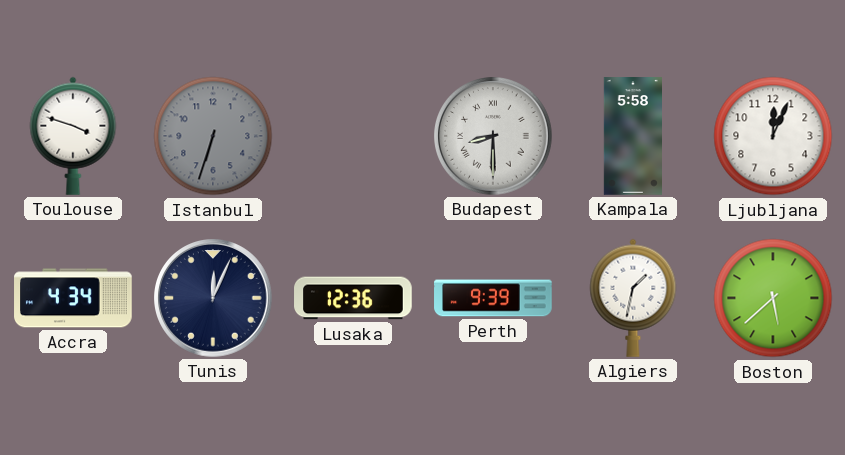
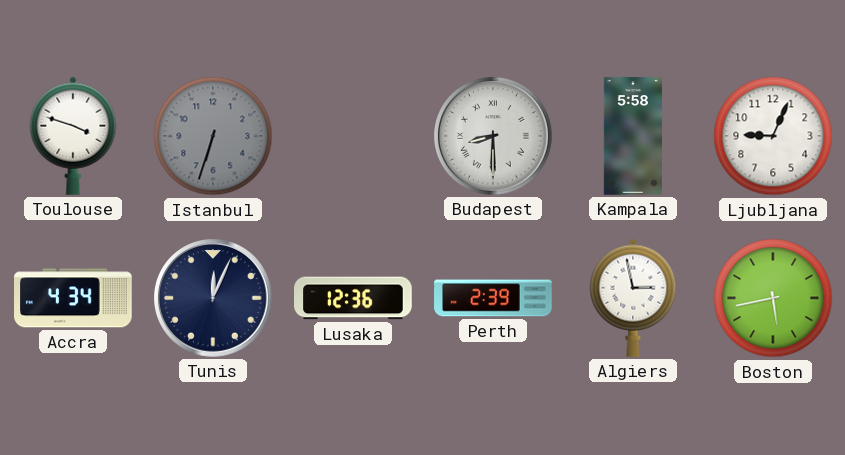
Ljubljana: 12:04 -> 9:04
Perth: 9:39 -> 2:39
Algiers: 1:32 -> 2:58
Boston: 5:38 -> 5:43
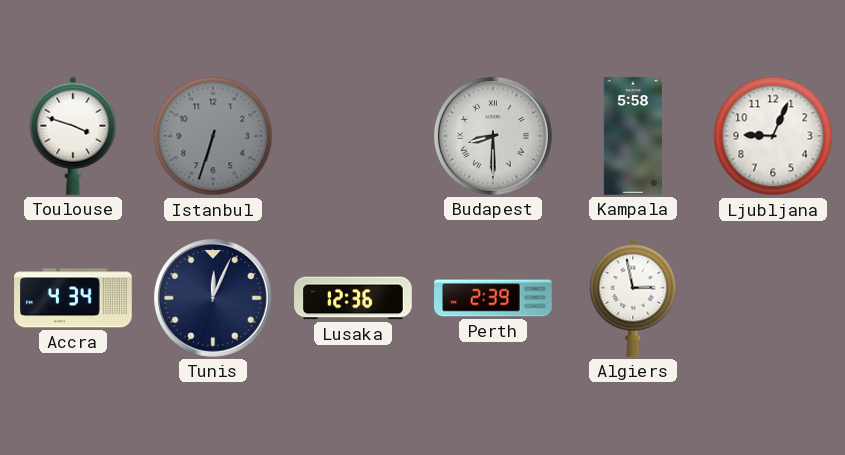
Boston: 5:43 -> none
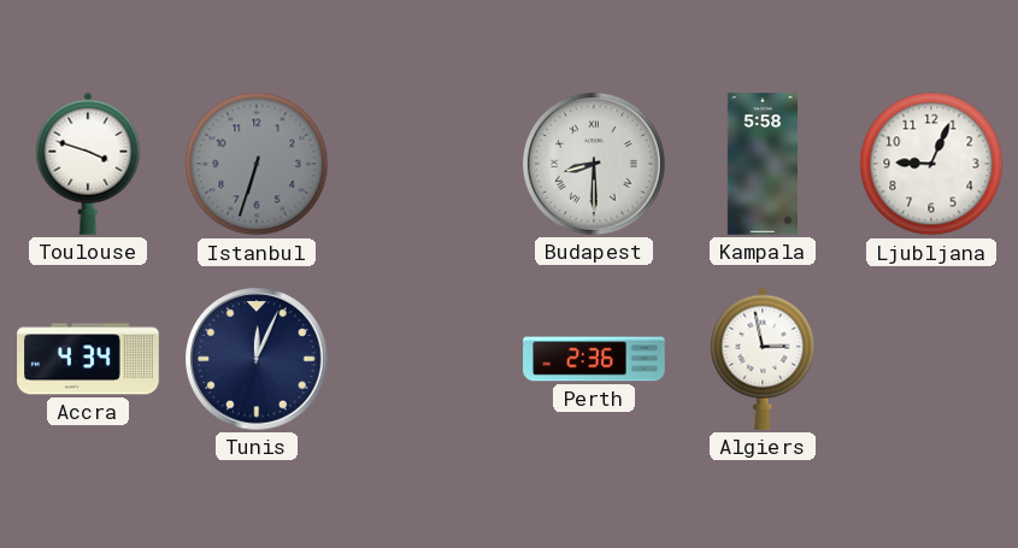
Lusaka: 12:36 -> none
Perth: 2:39 -> 2:36
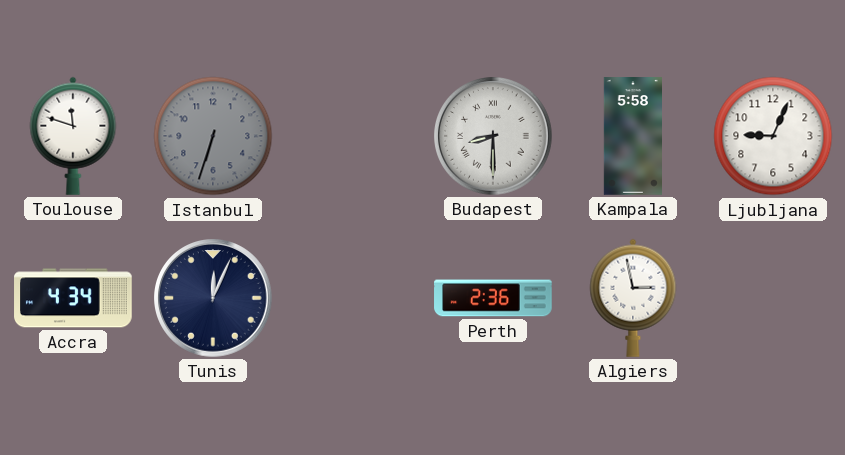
Toulouse: 3:48 -> 11:48
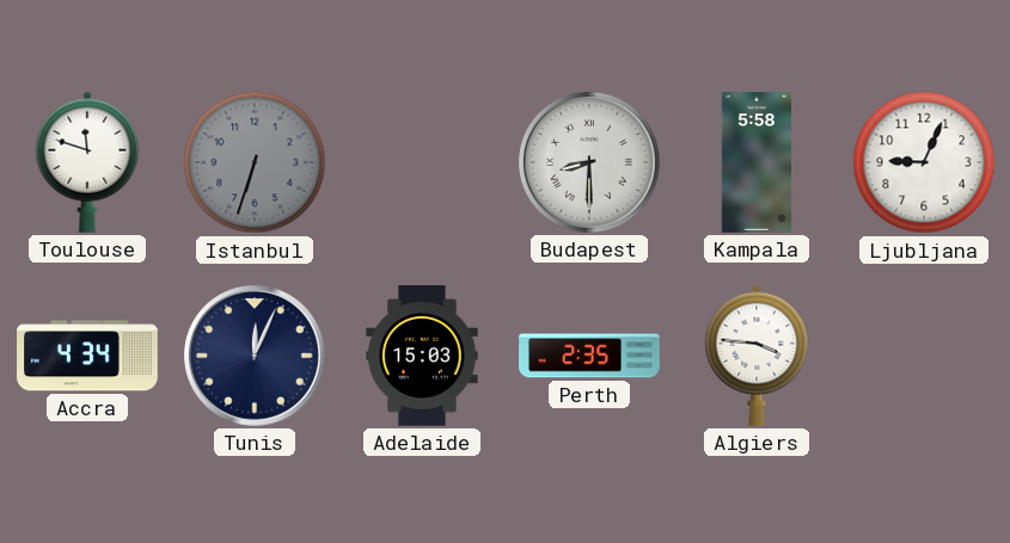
Adelaide: none -> 15:03
Perth: 2:36 -> 2:35
Algiers: 2:58 -> 3:46
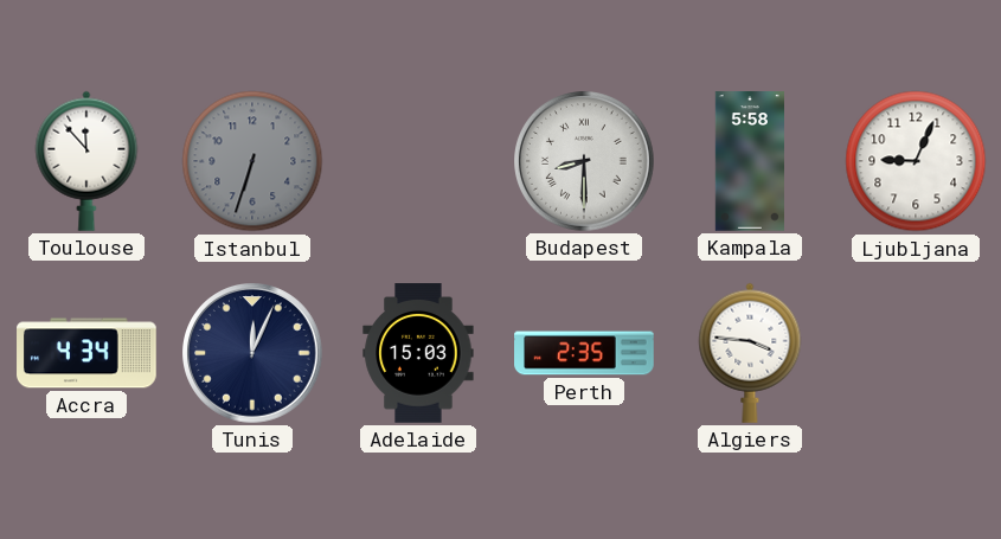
Toulouse: 11:48 -> 11:53
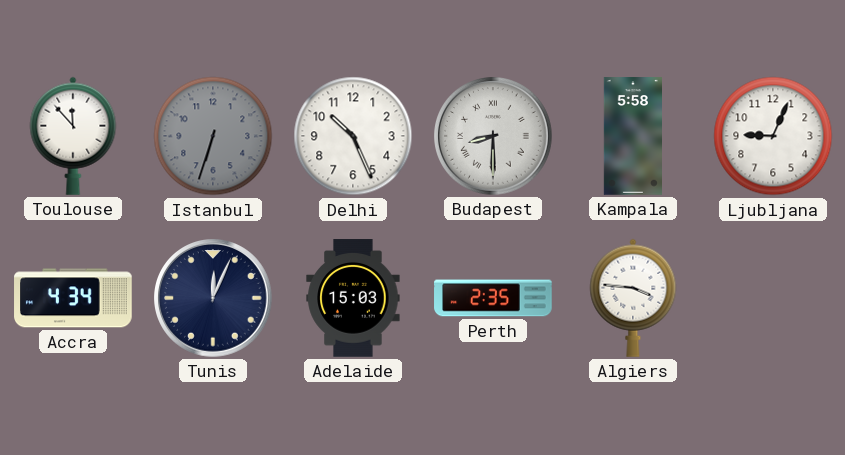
Delhi: none -> 10:26
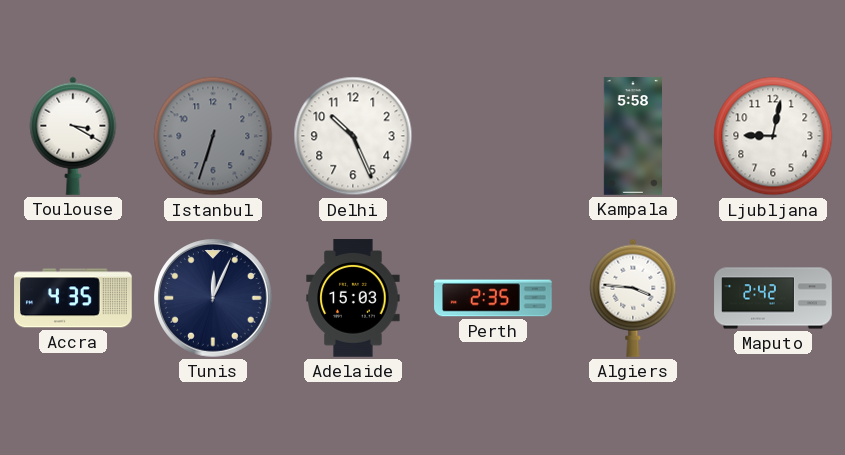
Toulouse: 11:53 -> 3:20
Budapest: 8:30 -> none
Ljubljana: 9:04 -> 9:02
Accra: 4:34 -> 4:35
Maputo: none -> 2:42
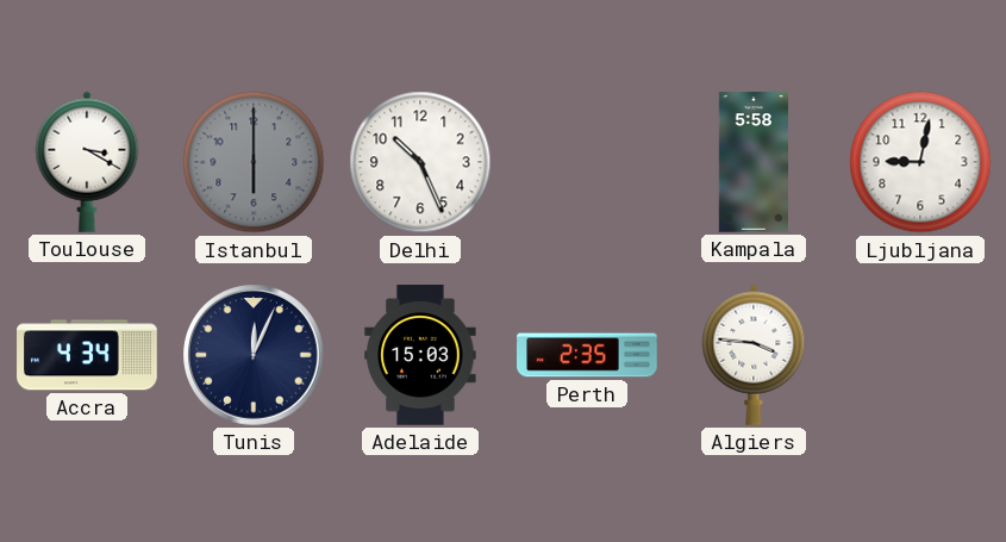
Istanbul: 6:33 -> 6:00
Accra: 4:35 -> 4:34
Maputo: 2:42 -> none
